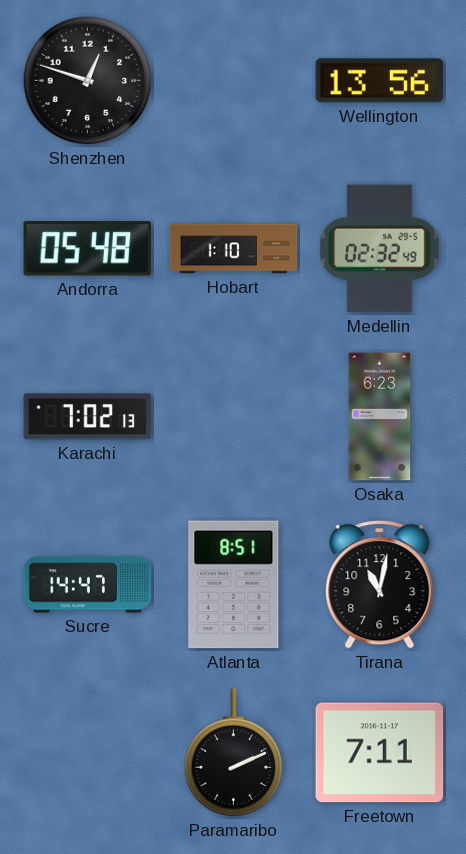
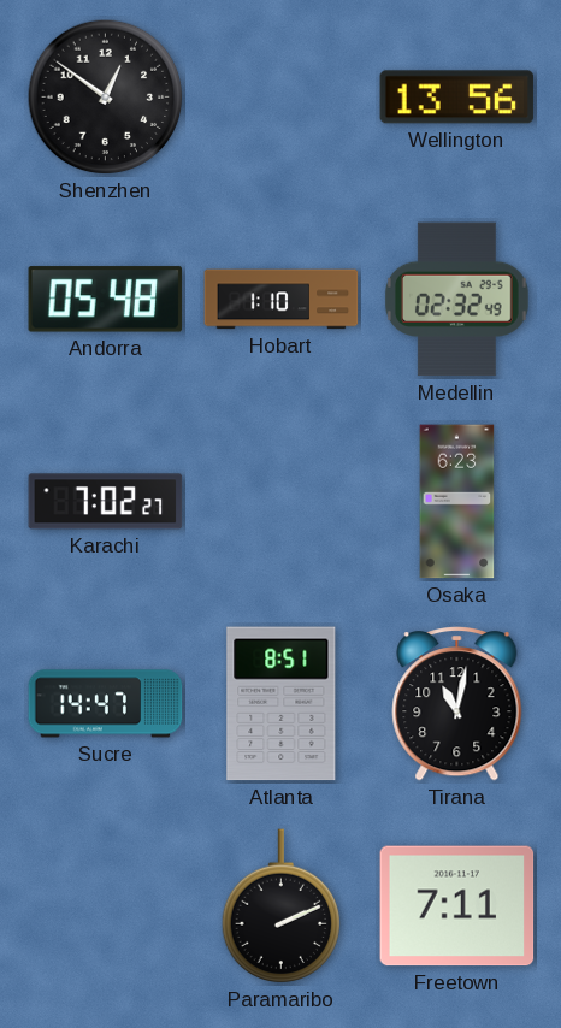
Shenzhen: 12:48 -> 12:51
Karachi: 7:02:13 -> 7:02:27
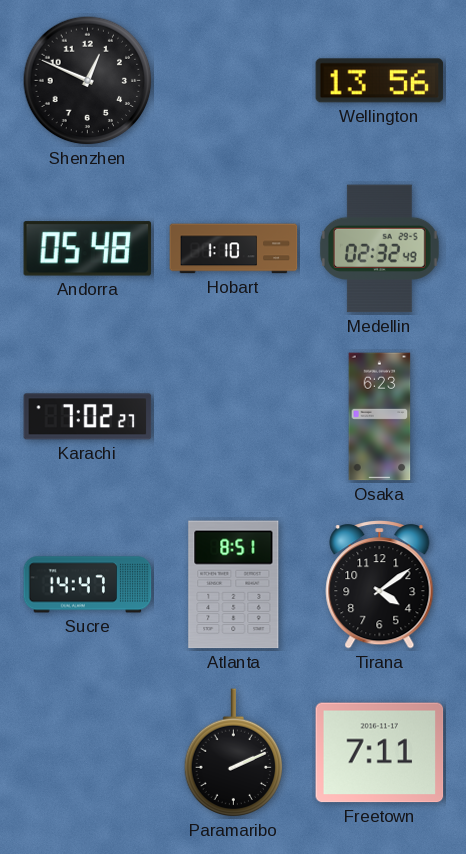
Shenzhen: 12:51 -> 12:49
Tirana: 11:02 -> 4:09
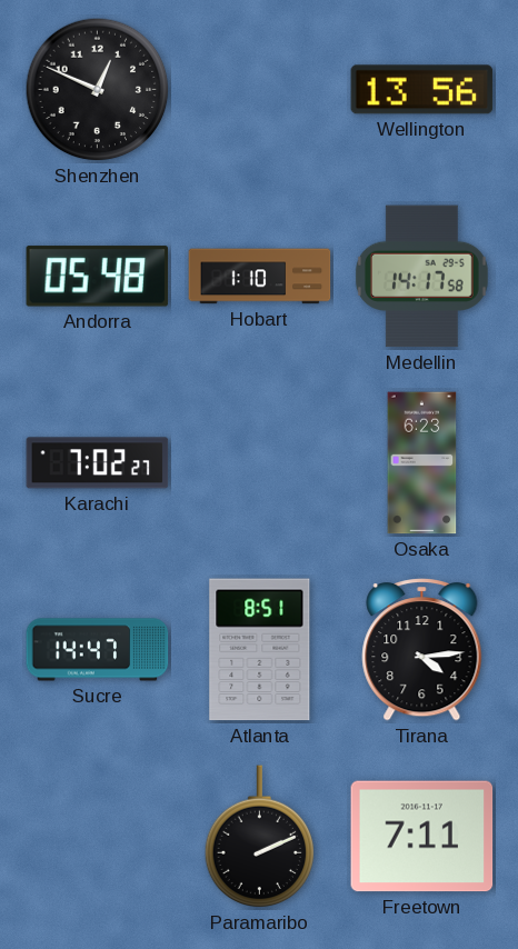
Medellin: 02:32 -> 14:17
Tirana: 4:09 -> 4:14
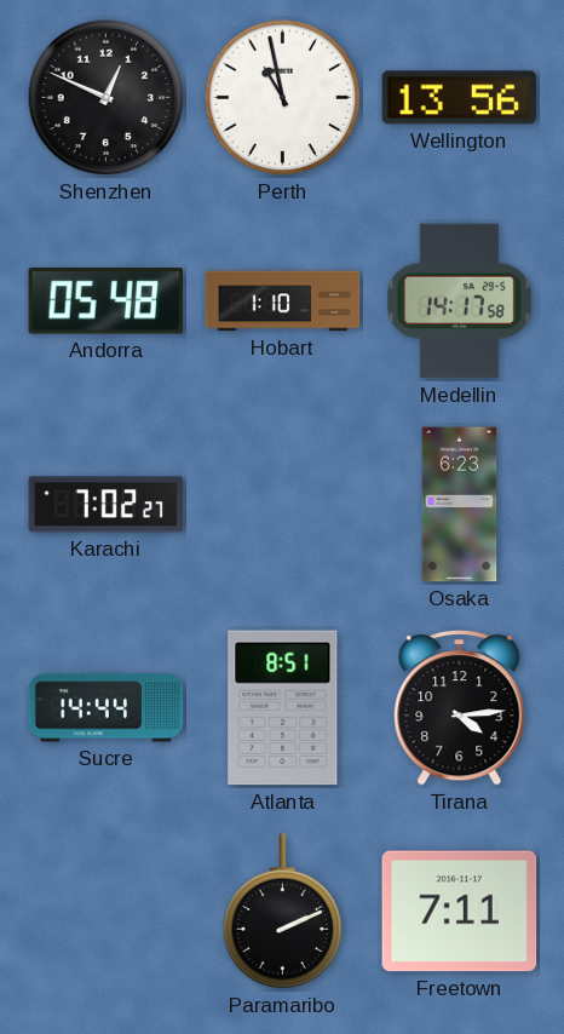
Perth: none -> 10:58
Sucre: 14:47 -> 14:44
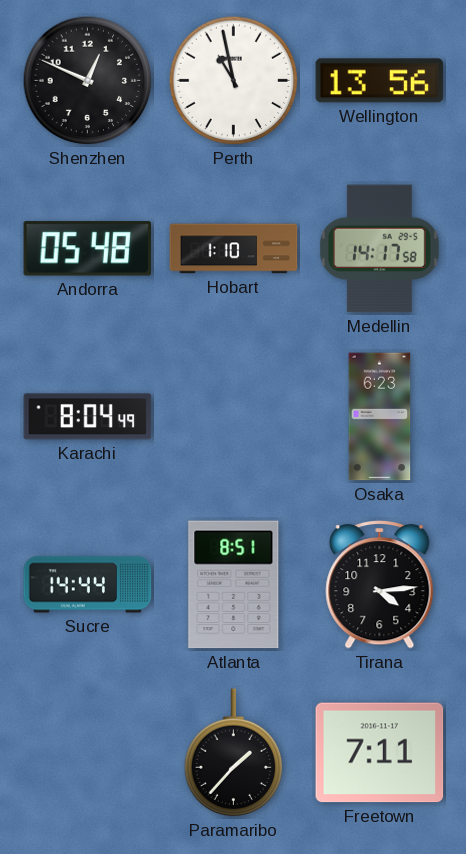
Karachi: 7:02 -> 8:04
Paramaribo: 2:11 -> 1:37
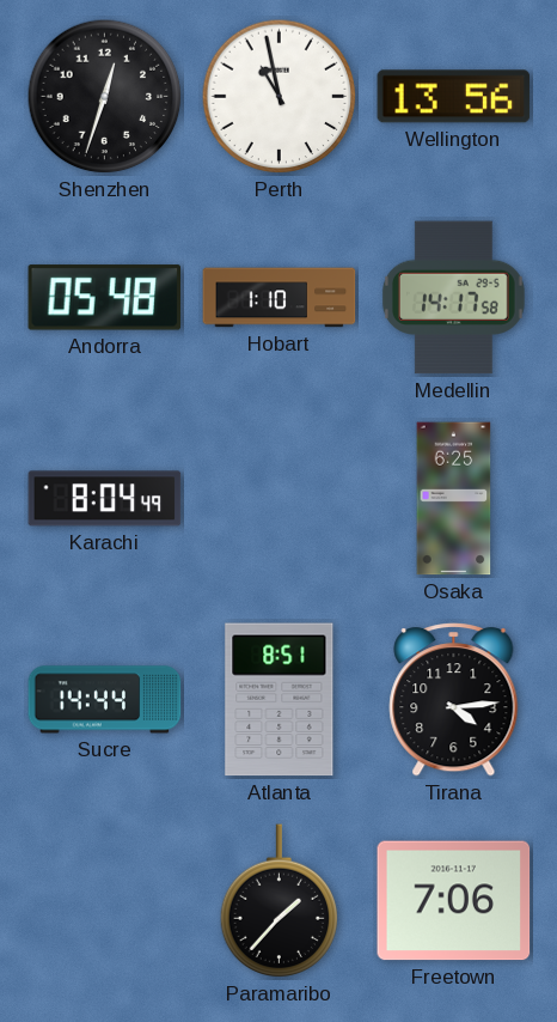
Shenzhen: 12:49 -> 12:33
Osaka: 6:23 -> 6:25
Freetown: 7:11 -> 7:06
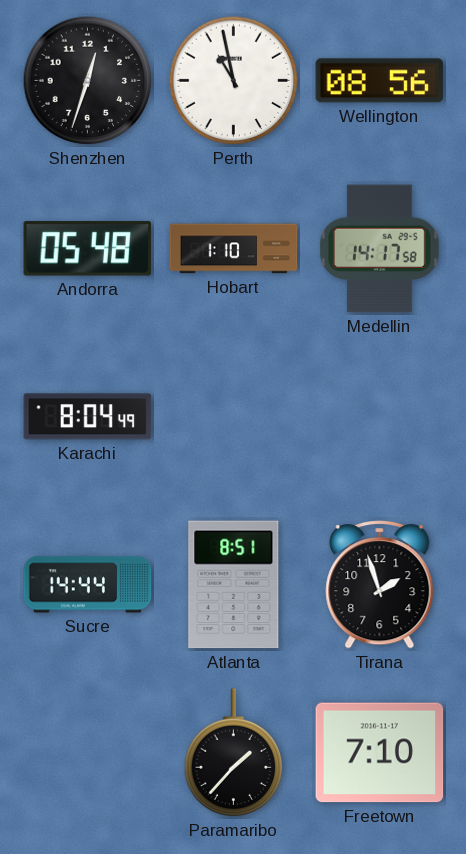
Wellington: 13:56 -> 08:56
Osaka: 6:25 -> none
Tirana: 4:14 -> 1:57
Freetown: 7:06 -> 7:10
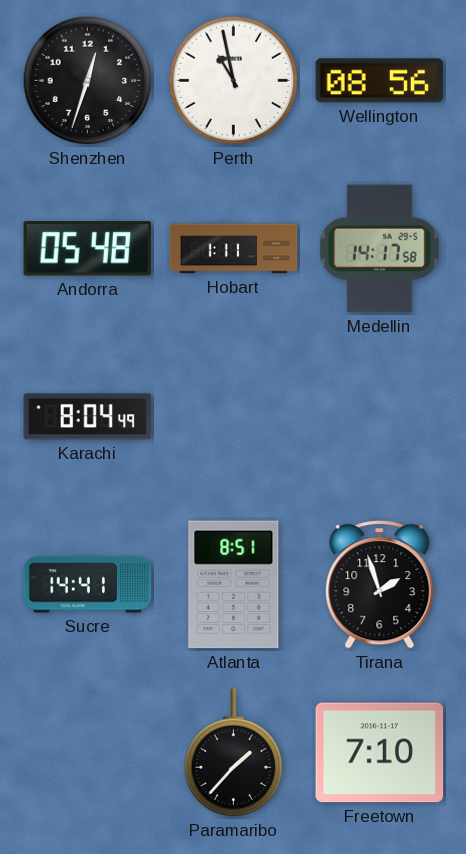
Hobart: 1:10 -> 1:11
Sucre: 14:44 -> 14:41
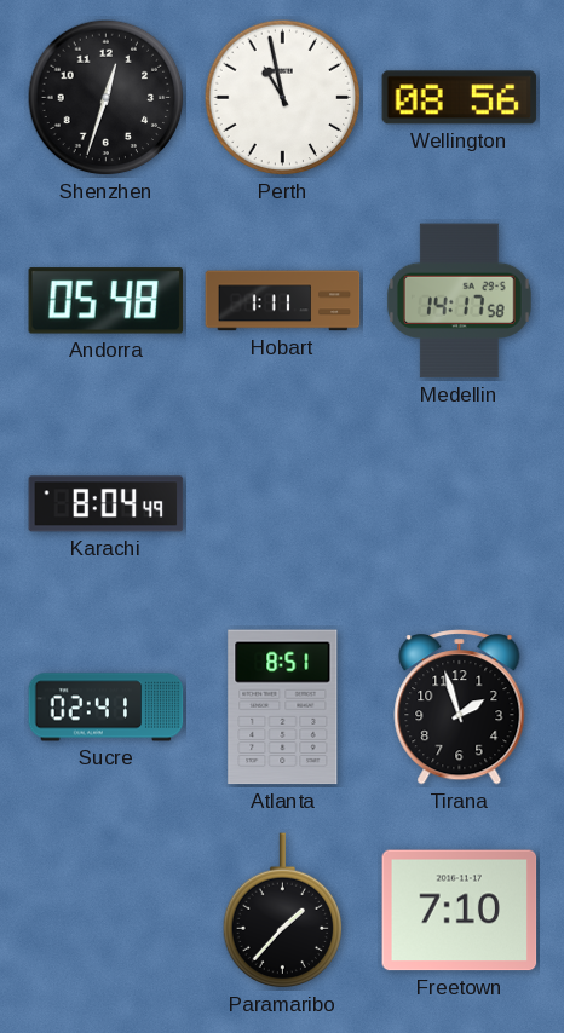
Sucre: 14:41 -> 02:41
